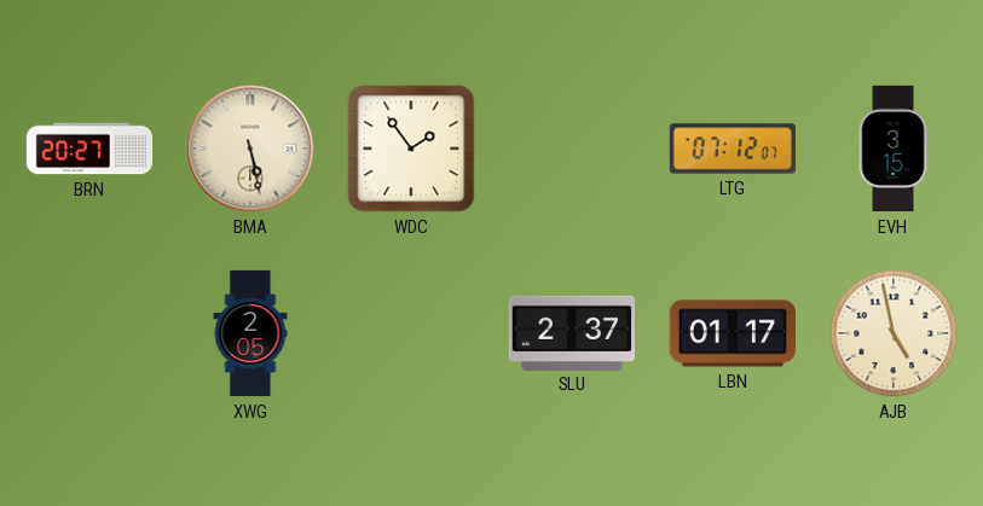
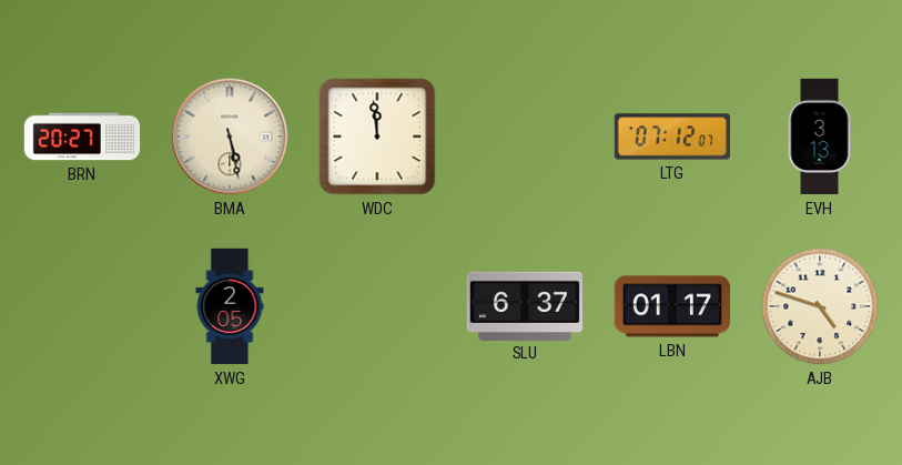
WDC: 1:54 -> 11:59
EVH: 3:15 -> 3:13
SLU: 2:37 -> 6:37
AJB: 4:58 -> 4:48
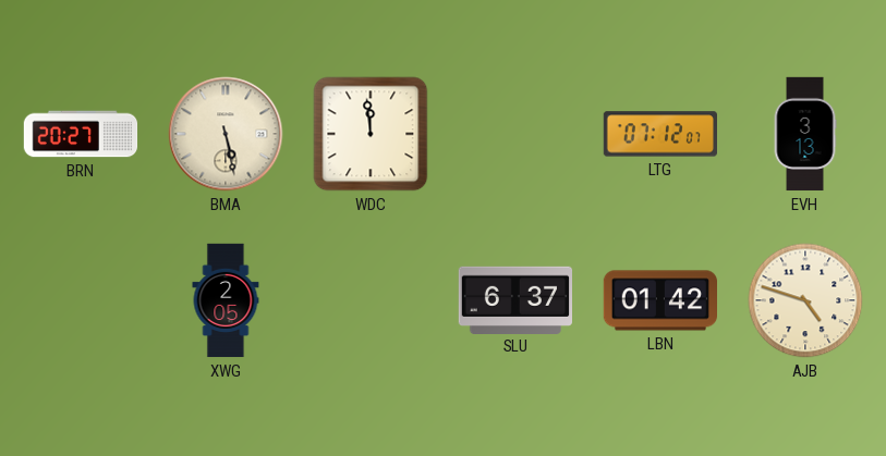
LBN: 01:17 -> 01:42
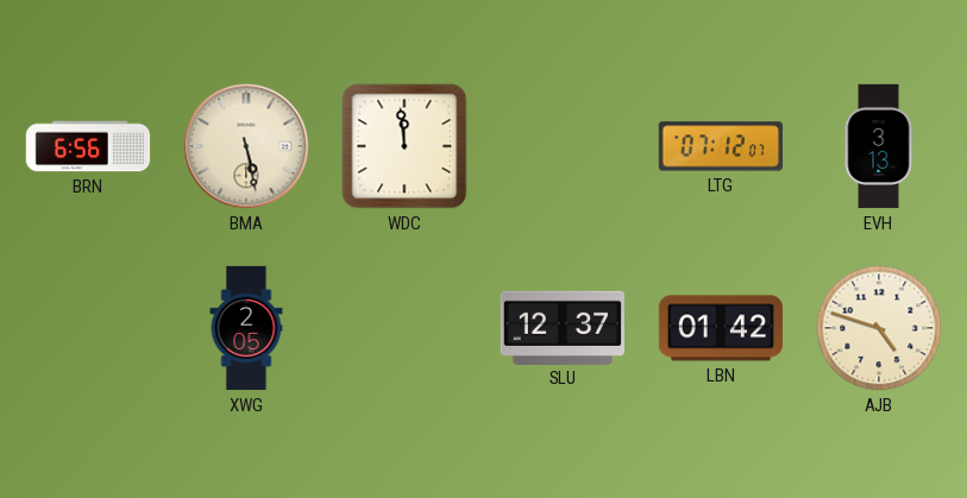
BRN: 20:27 -> 6:56
SLU: 6:37 -> 12:37
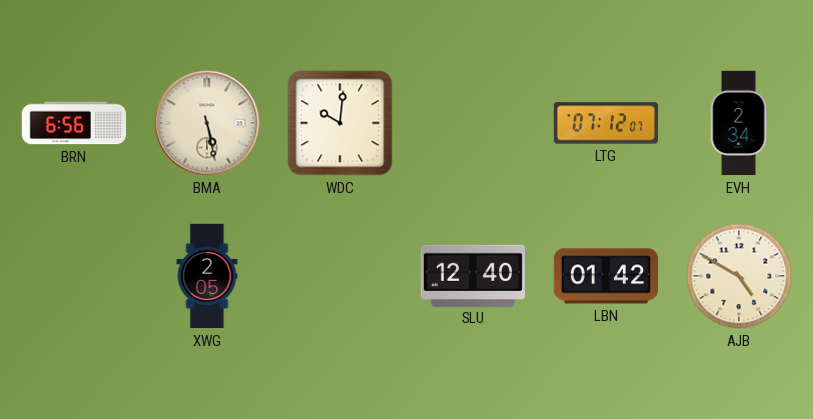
WDC: 11:59 -> 10:01
EVH: 3:13 -> 2:34
SLU: 12:37 -> 12:40
AJB: 4:48 -> 4:50
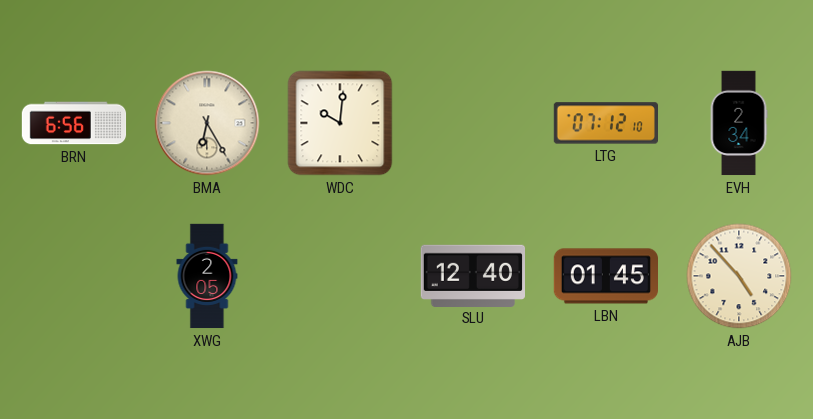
BMA: 5:28 -> 6:25
LTG: 07:12:07 -> 07:12:10
LBN: 01:42 -> 01:45
AJB: 4:50 -> 4:53
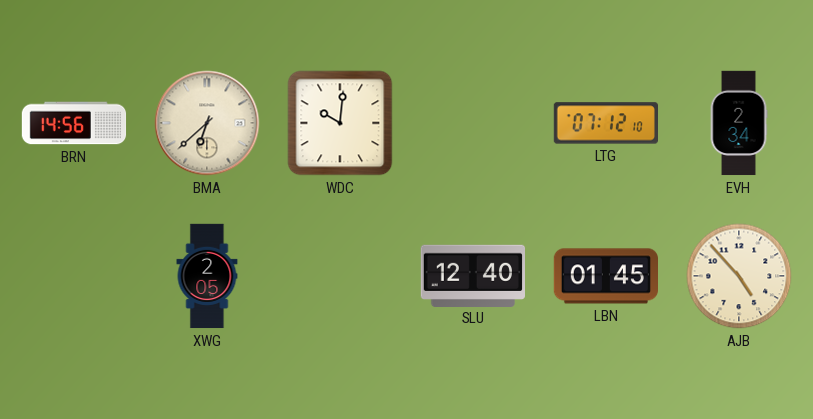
BRN: 6:56 -> 14:56
BMA: 6:25 -> 6:38
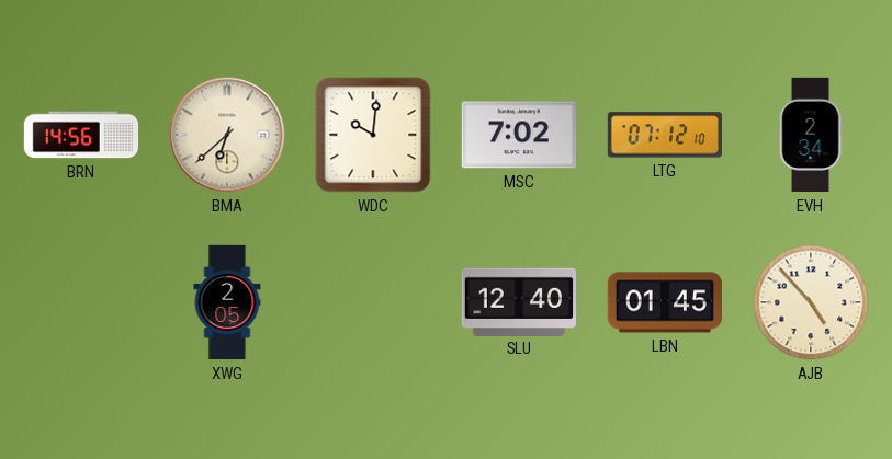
MSC: none -> 7:02
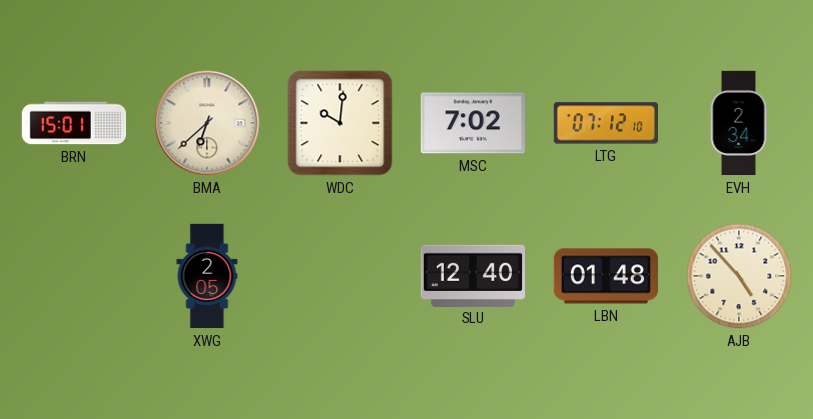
BRN: 14:56 -> 15:01
LBN: 01:45 -> 01:48
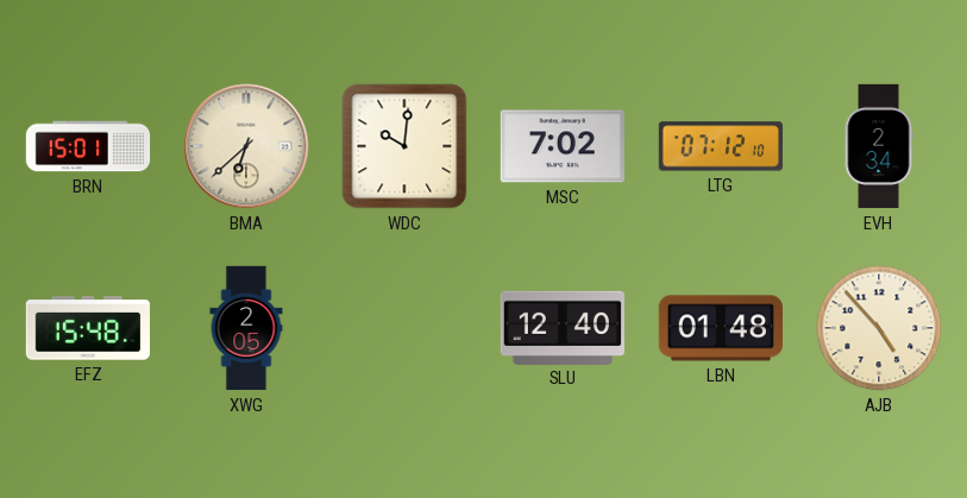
EFZ: none -> 15:48
